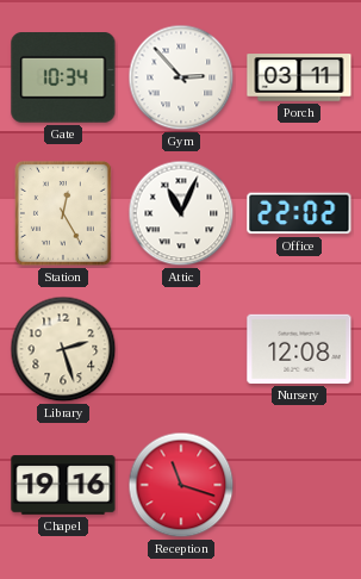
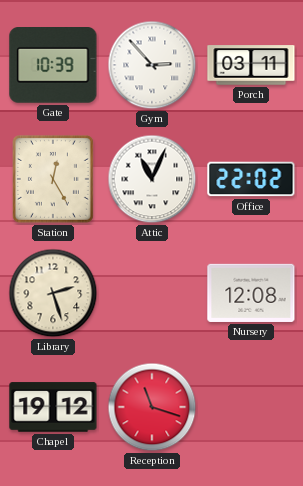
Gate: 10:34 -> 10:39
Chapel: 19:16 -> 19:12
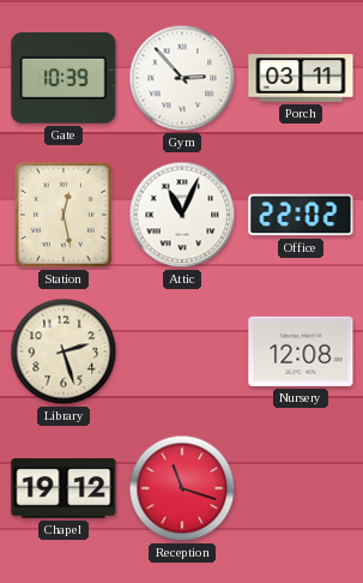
Station: 12:25 -> 12:28
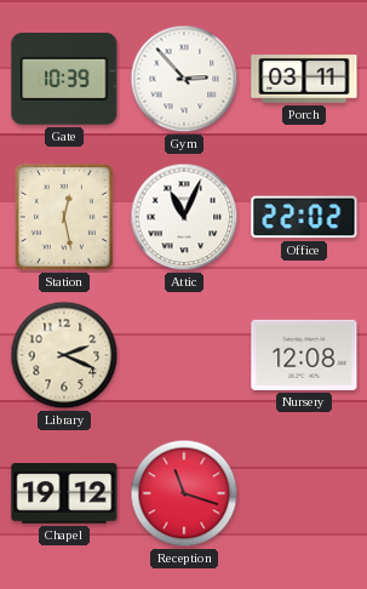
Library: 2:27 -> 2:19
